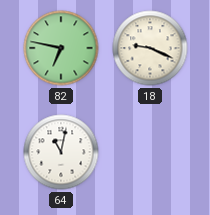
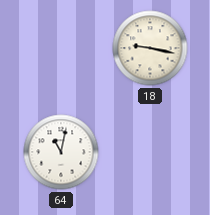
82: 6:47 -> none
18: 9:19 -> 9:17
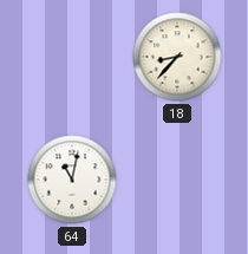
18: 9:17 -> 8:37
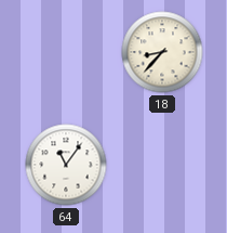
64: 11:02 -> 11:06
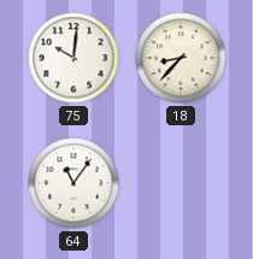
75: none -> 10:01
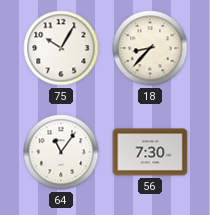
75: 10:01 -> 10:05
56: none -> 7:30
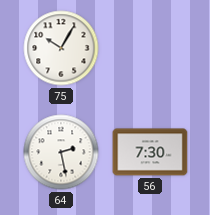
18: 8:37 -> none
64: 11:06 -> 2:28
